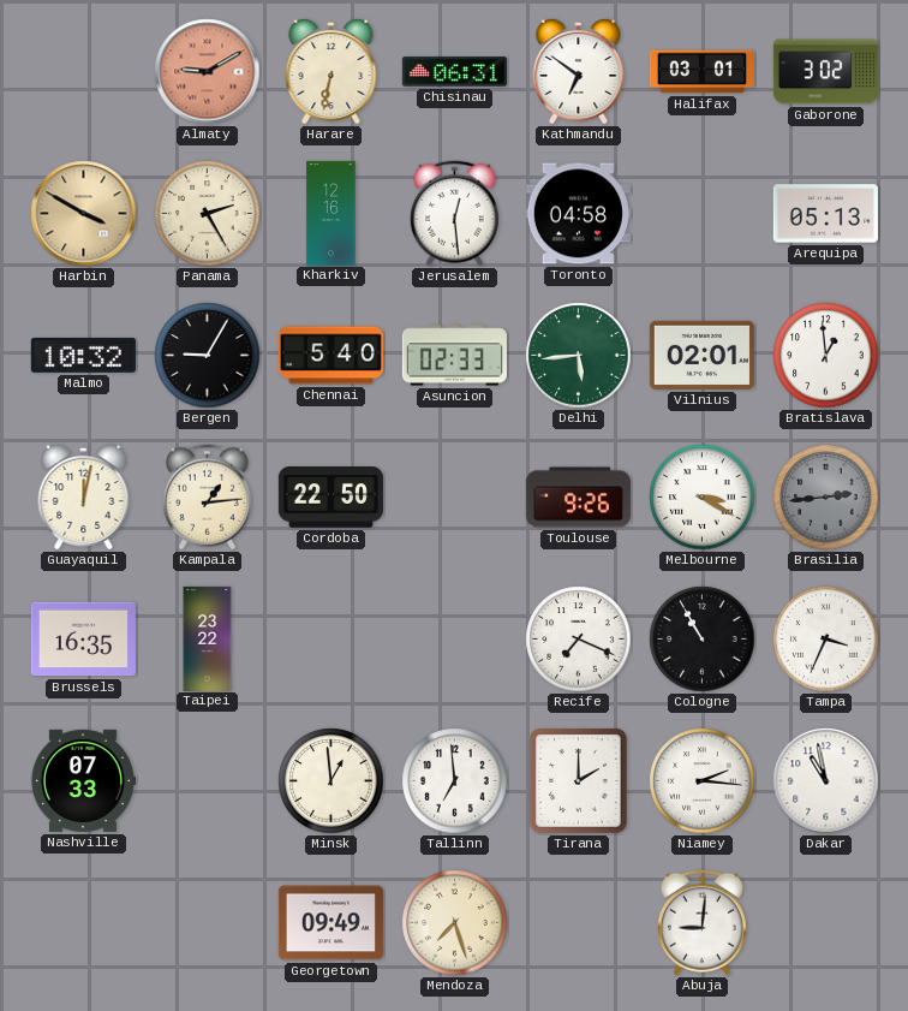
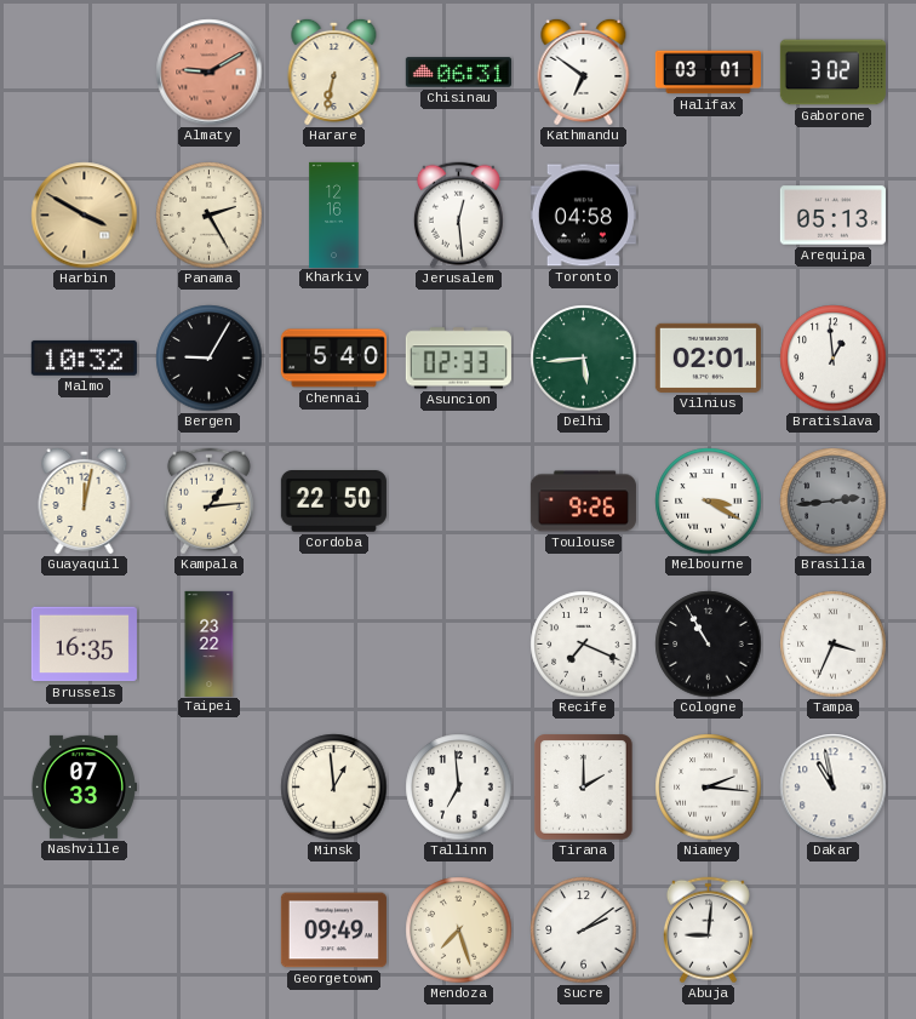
Sucre: none -> 2:09
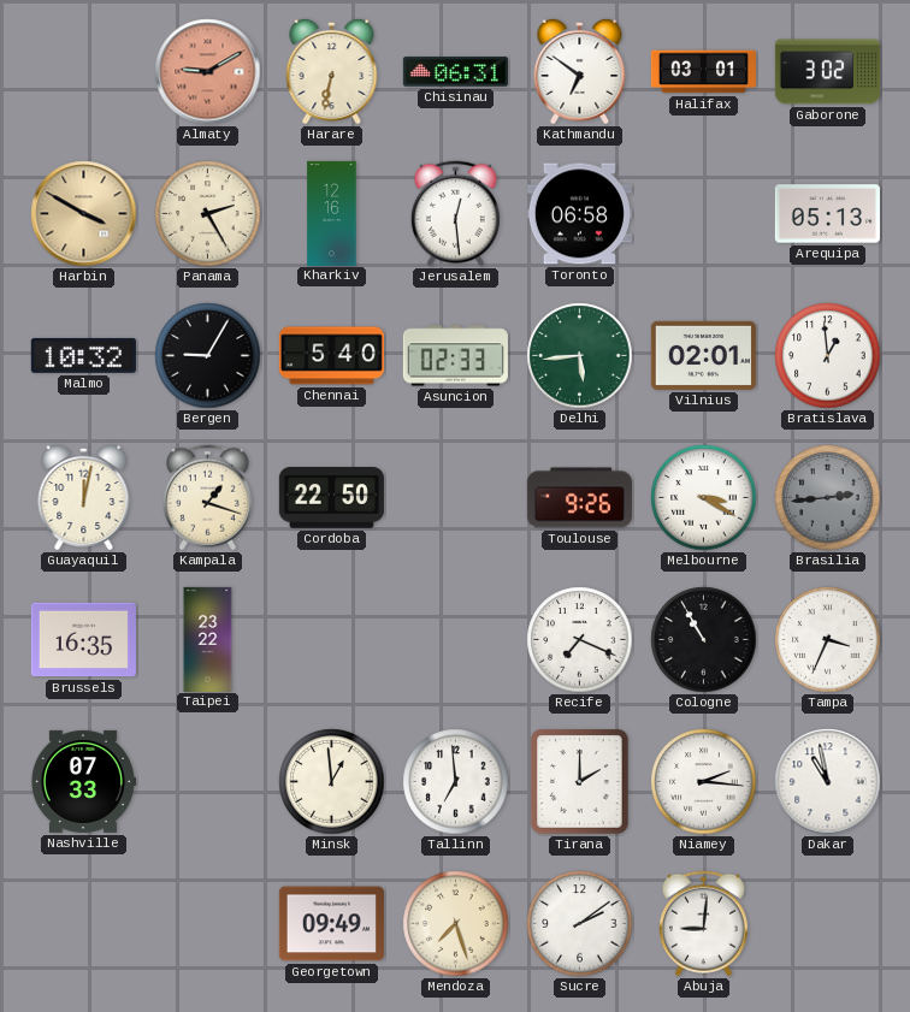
Toronto: 04:58 -> 06:58
Kampala: 1:14 -> 1:18
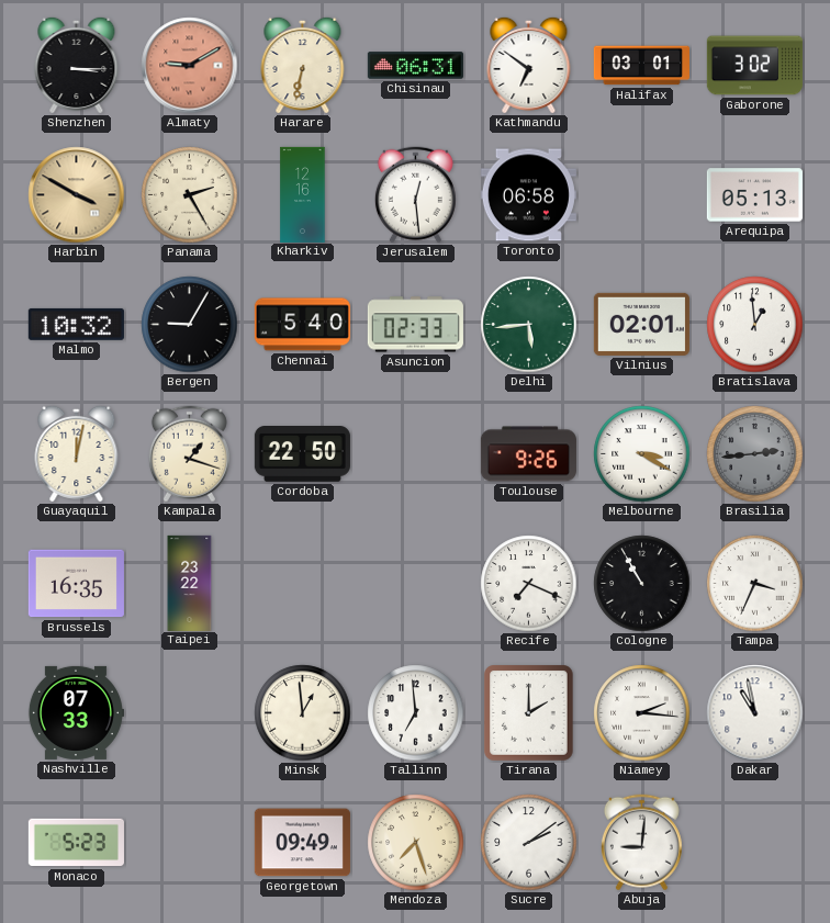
Shenzhen: none -> 3:15
Monaco: none -> 5:23
